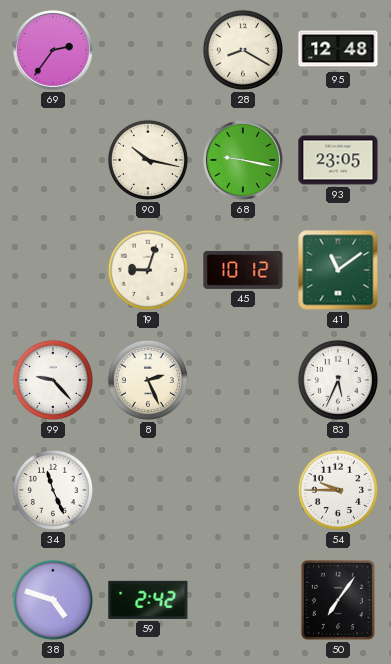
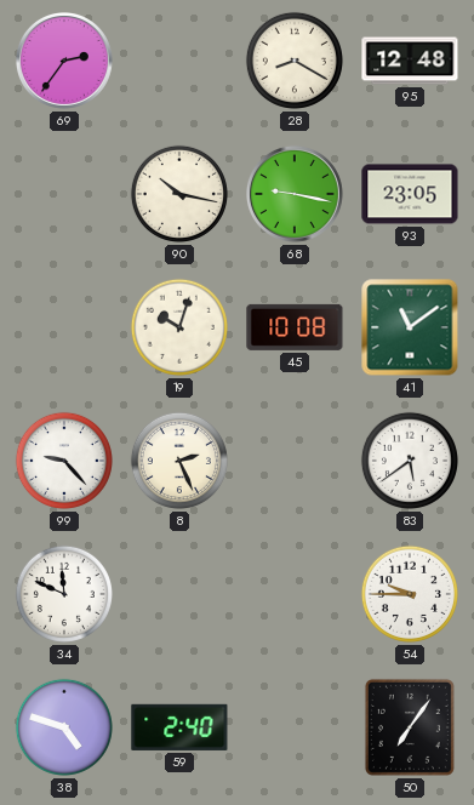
19: 9:03 -> 10:03
45: 10:12 -> 10:08
83: 5:34 -> 5:39
34: 11:26 -> 11:49
59: 2:42 -> 2:40
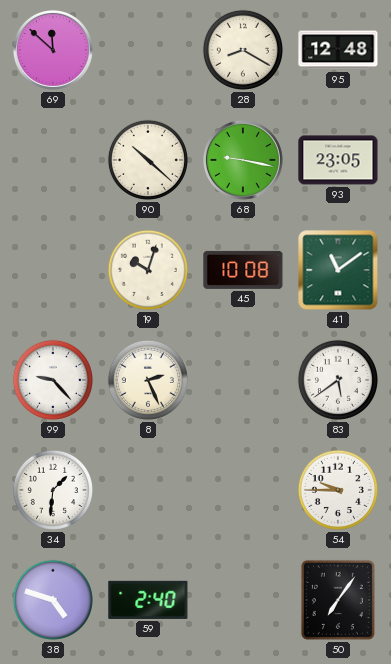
69: 2:36 -> 11:52
90: 10:17 -> 10:22
34: 11:49 -> 1:31
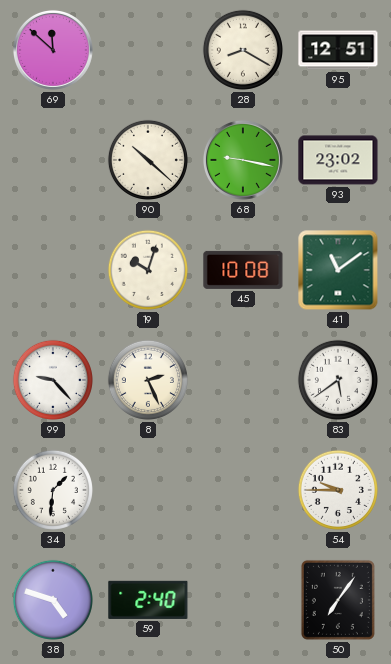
95: 12:48 -> 12:51
93: 23:05 -> 23:02
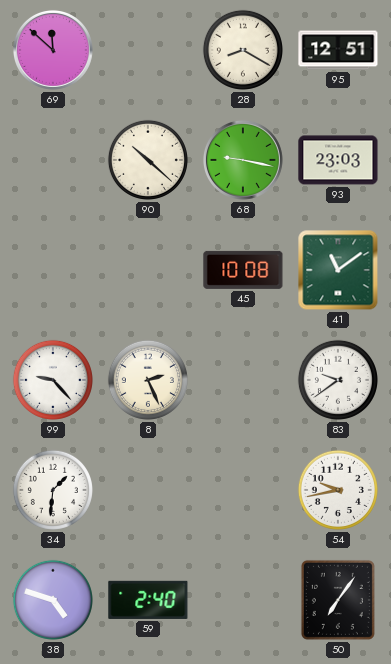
93: 23:02 -> 23:03
19: 10:03 -> none
83: 5:39 -> 9:39
54: 9:45 -> 9:43
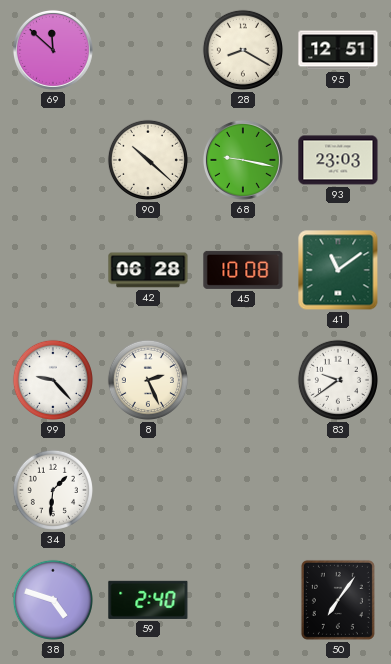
42: none -> 06:28
54: 9:43 -> none
